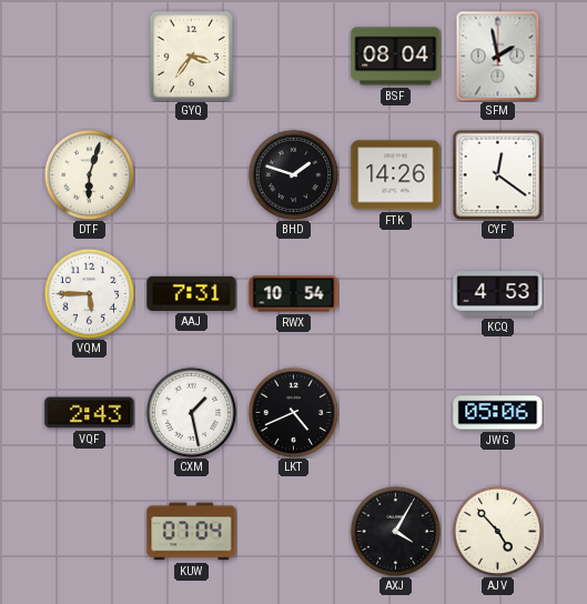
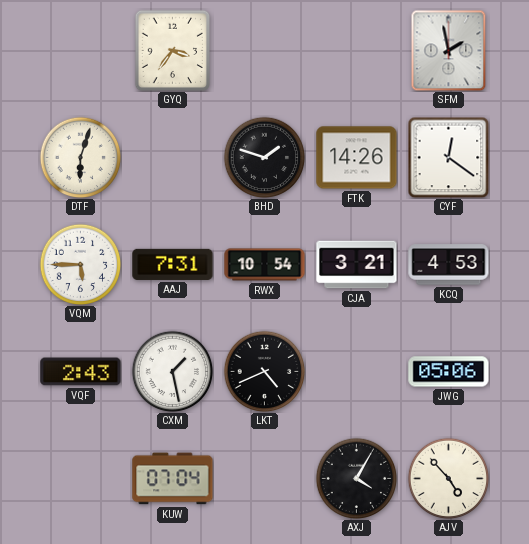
BSF: 08:04 -> none
CJA: none -> 3:21
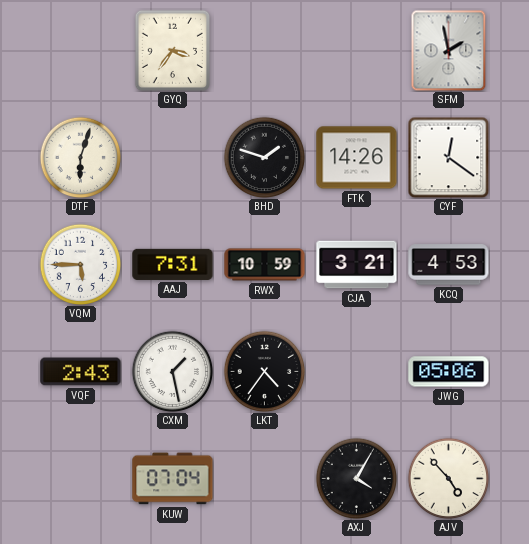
RWX: 10:54 -> 10:59
LKT: 4:41 -> 4:36
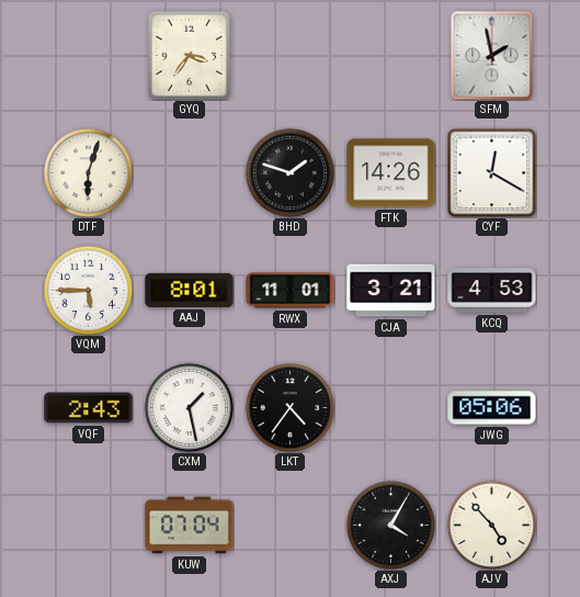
CYF: 12:21 -> 12:20
AAJ: 7:31 -> 8:01
RWX: 10:59 -> 11:01
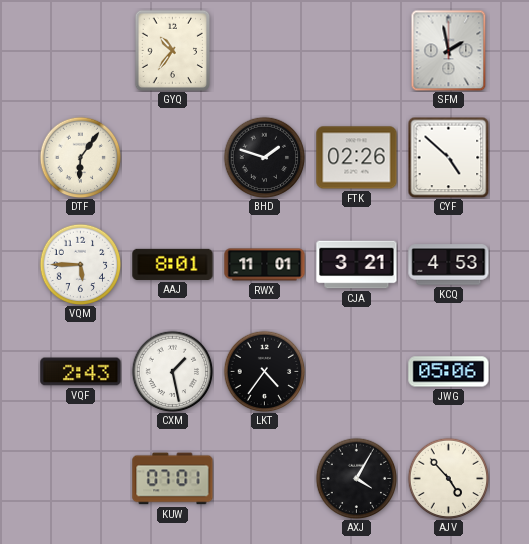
GYQ: 3:36 -> 10:36
DTF: 6:03 -> 6:06
FTK: 14:26 -> 02:26
CYF: 12:20 -> 4:52
KUW: 07:04 -> 07:01
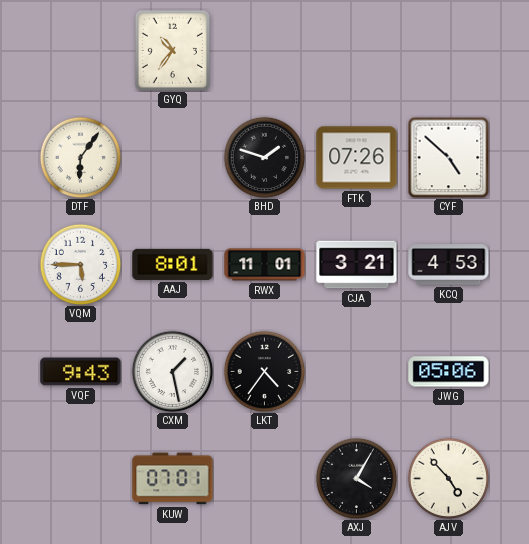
SFM: 1:58 -> none
FTK: 02:26 -> 07:26
VQF: 2:43 -> 9:43
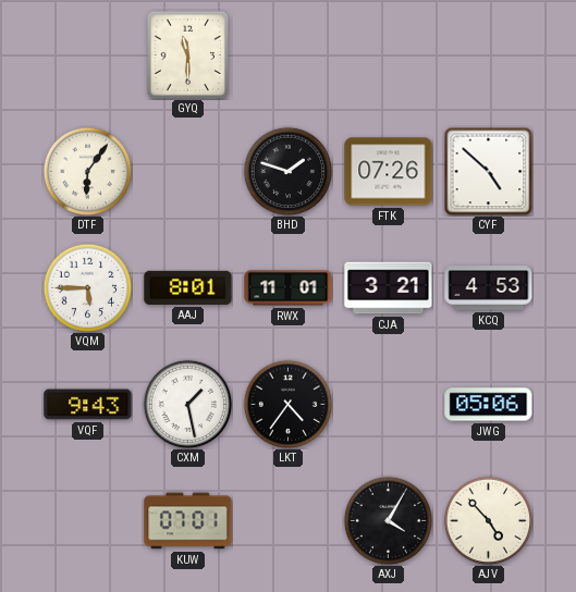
GYQ: 10:36 -> 11:30
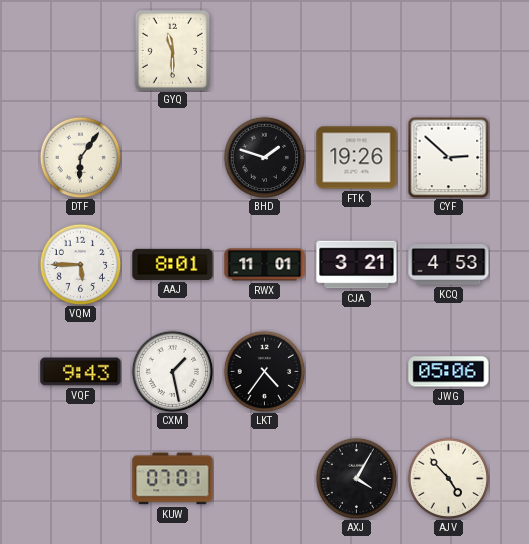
FTK: 07:26 -> 19:26
CYF: 4:52 -> 2:52
